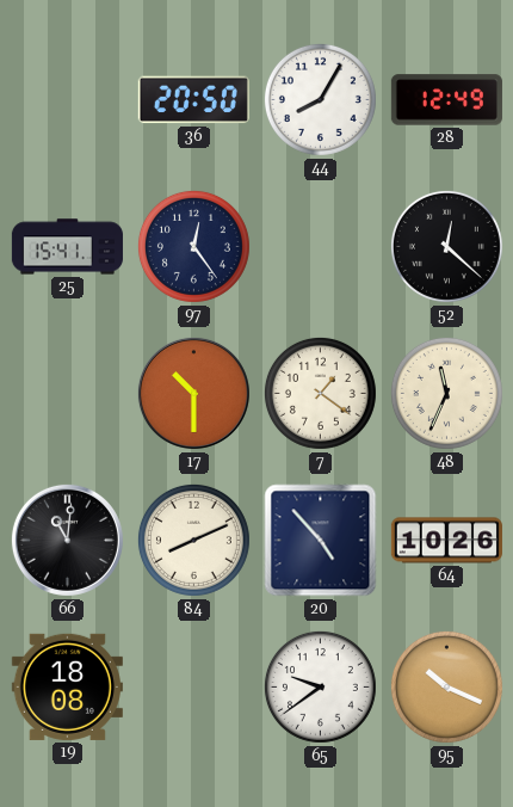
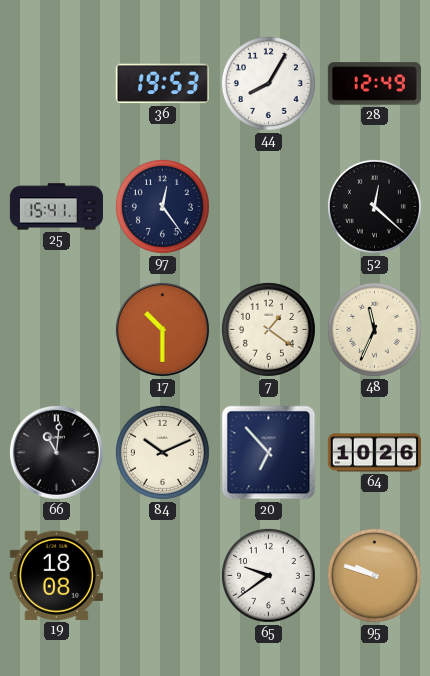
36: 20:50 -> 19:53
84: 8:11 -> 10:11
20: 4:53 -> 6:53
95: 10:19 -> 9:48
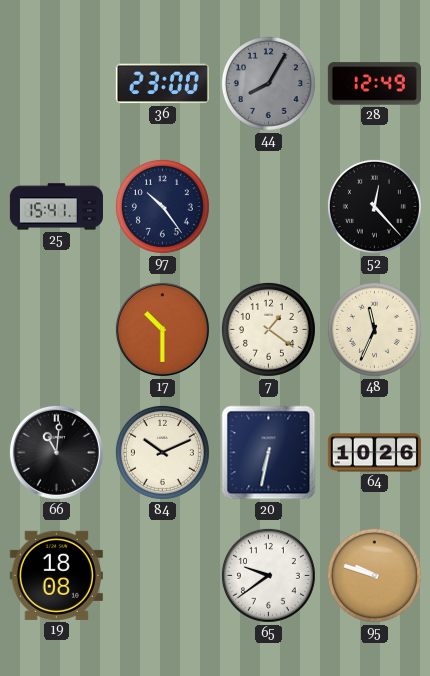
36: 19:53 -> 23:00
44 dial: white -> grey
97: 12:24 -> 10:24
52: 12:22 -> 12:23
20: 6:53 -> 6:32
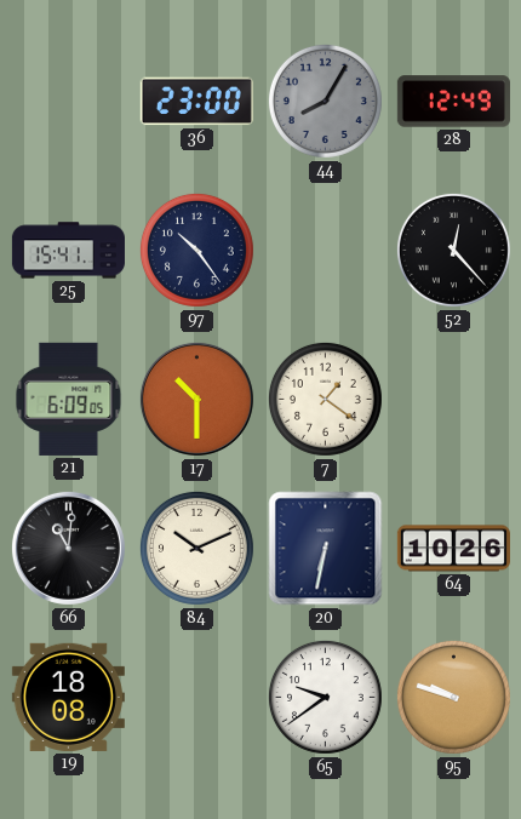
21: none -> 6:09
48: 11:34 -> none
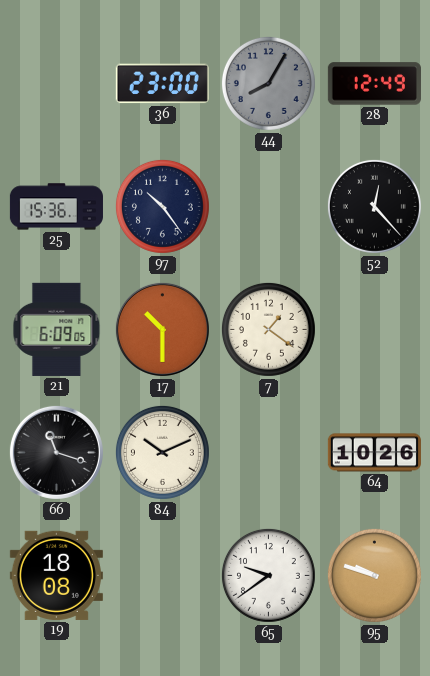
25: 15:41 -> 15:36
66: 11:01 -> 11:18
20: 6:32 -> none
